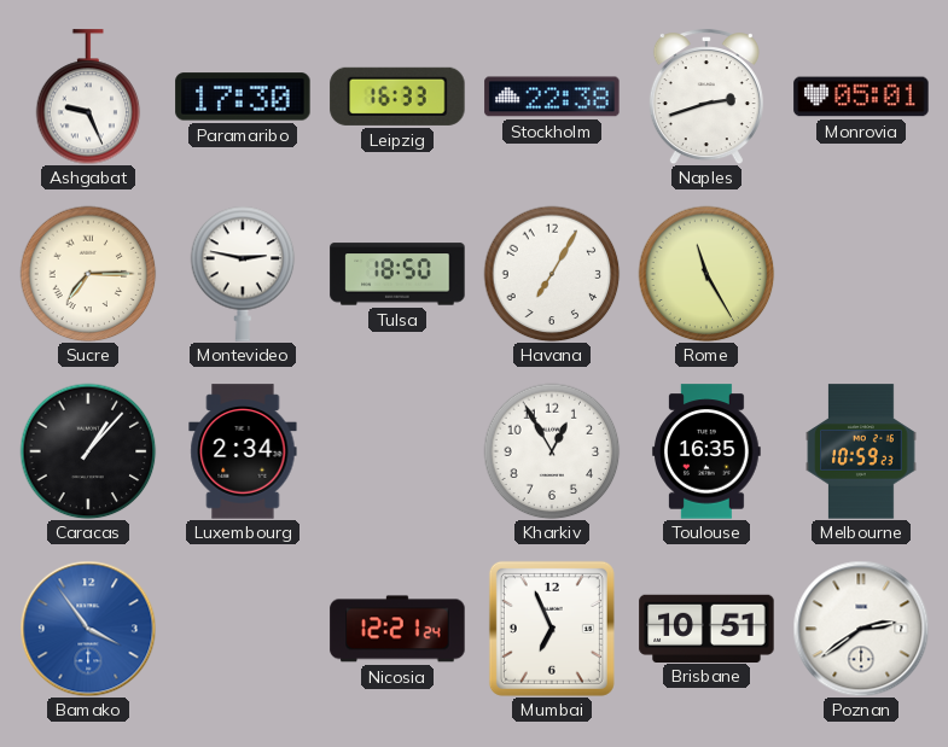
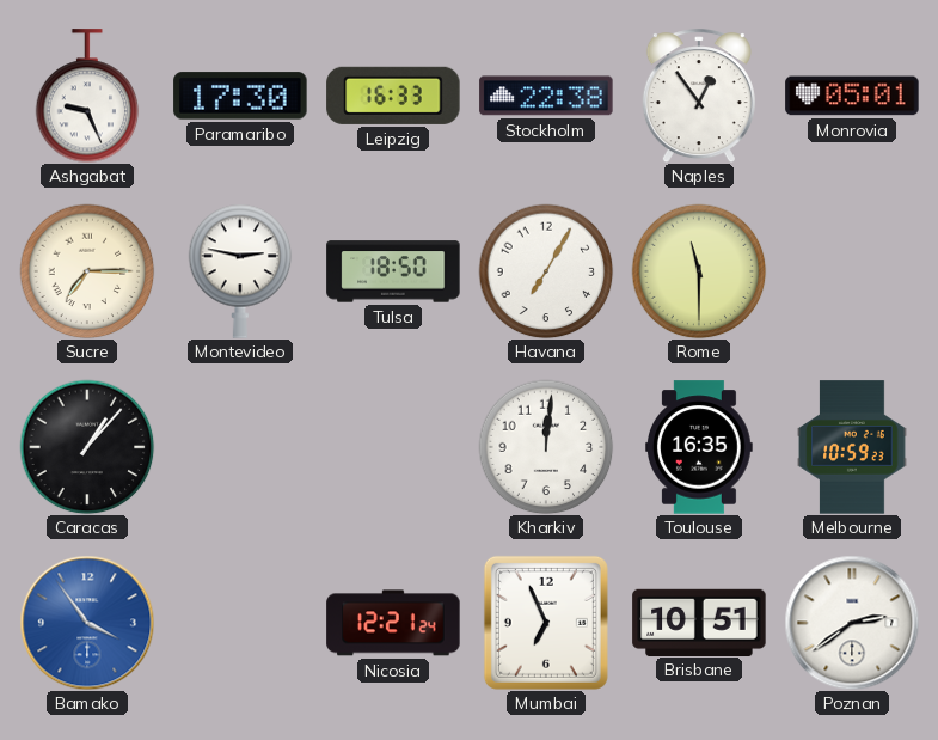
Naples: 2:42 -> 12:54
Rome: 11:25 -> 11:30
Luxembourg: 2:34 -> none
Kharkiv: 12:55 -> 12:01
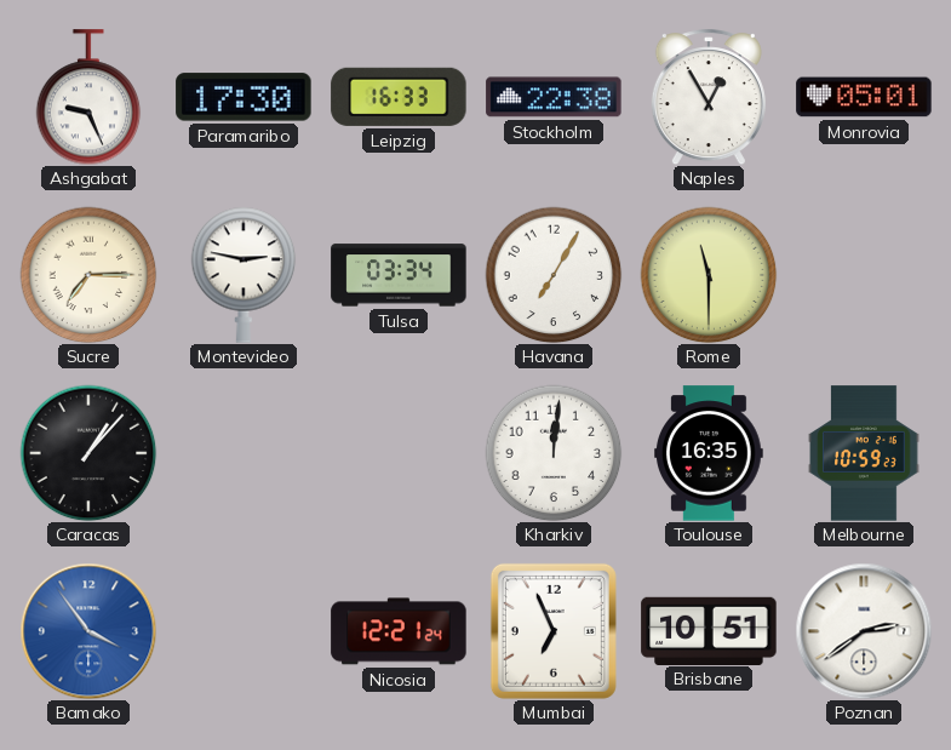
Naples: 12:54 -> 12:55
Tulsa: 18:50 -> 03:34
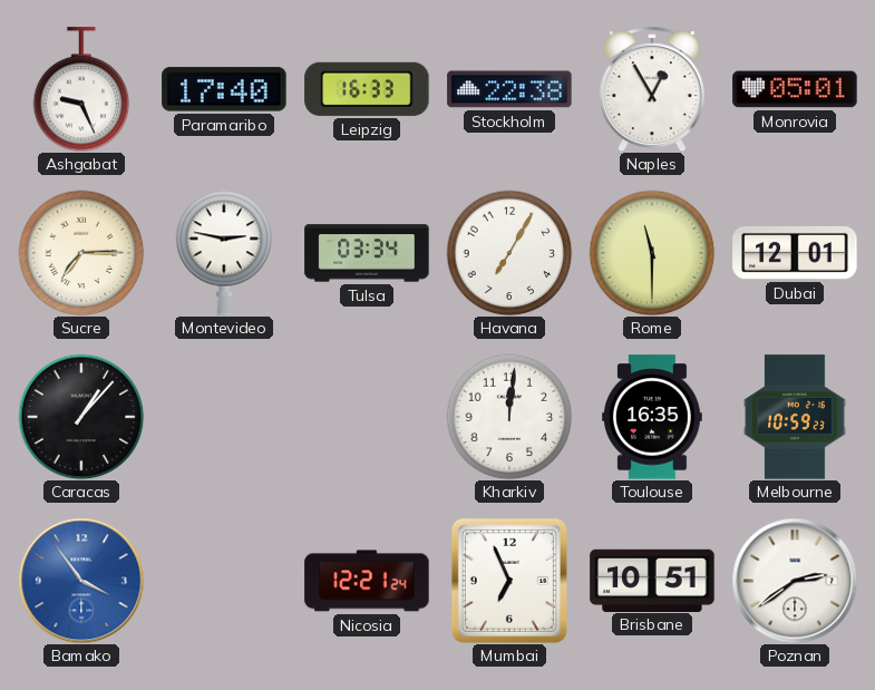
Paramaribo: 17:30 -> 17:40
Dubai: none -> 12:01
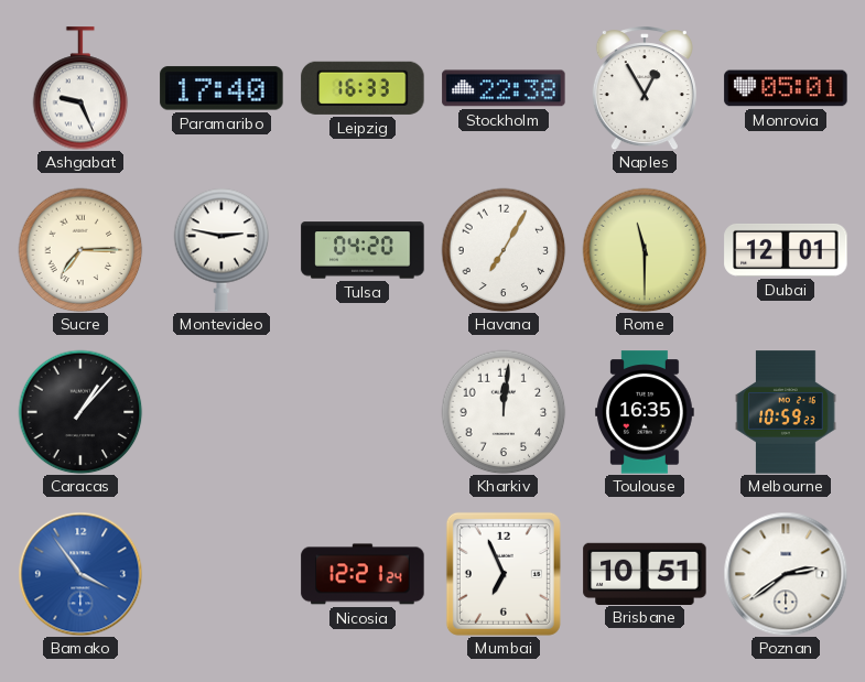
Tulsa: 03:34 -> 04:20
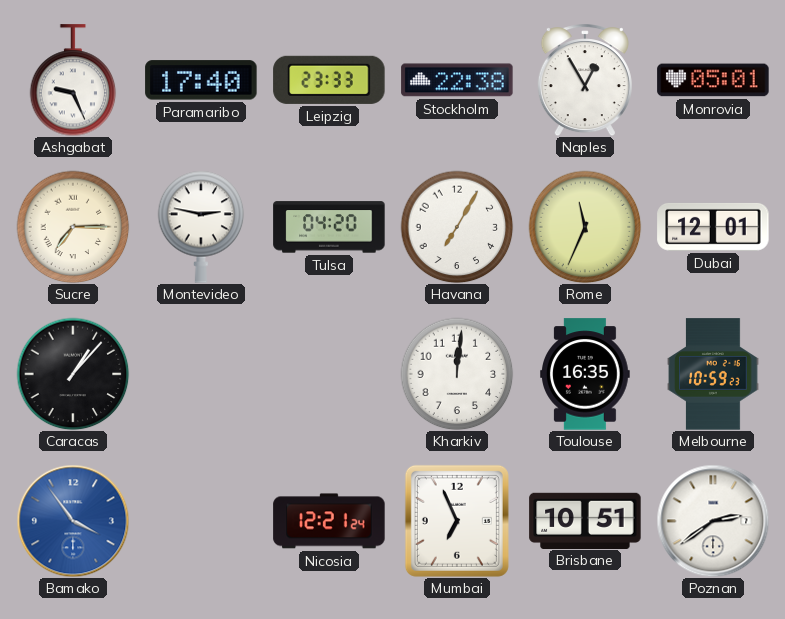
Leipzig: 16:33 -> 23:33
Rome: 11:30 -> 11:34
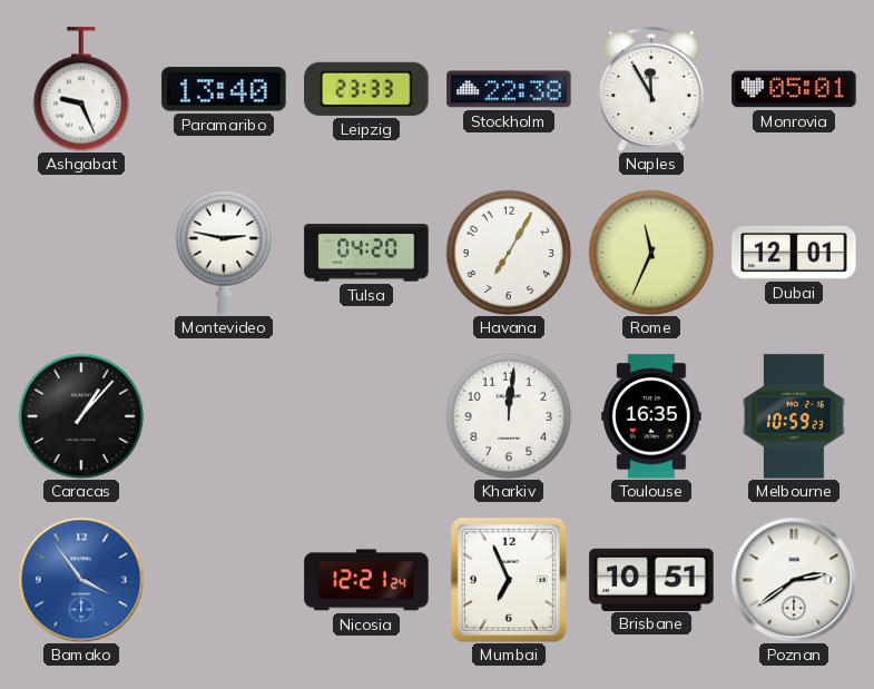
Paramaribo: 17:40 -> 13:40
Naples: 12:55 -> 11:55
Sucre: 7:15 -> none
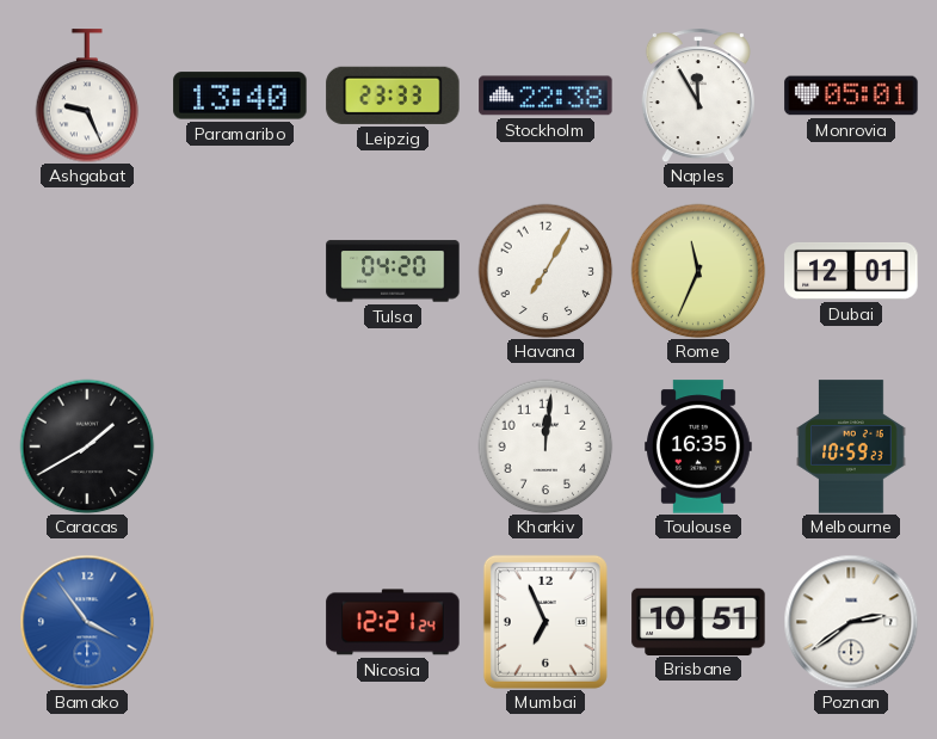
Montevideo: 2:47 -> none
Caracas: 1:07 -> 1:40
